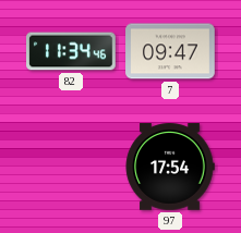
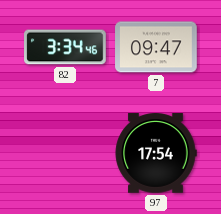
82: 11:34 -> 3:34
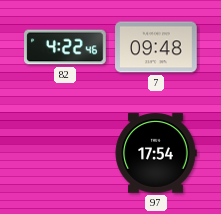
82: 3:34 -> 4:22
7: 09:47 -> 09:48
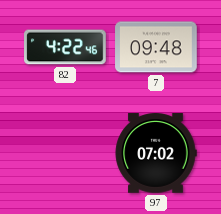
97: 17:54 -> 07:02
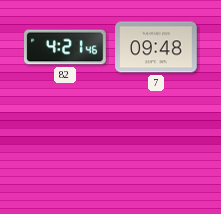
82: 4:22 -> 4:21
97: 07:02 -> none
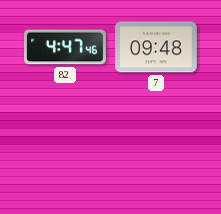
82: 4:21 -> 4:47
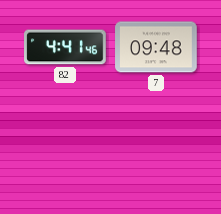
82: 4:47 -> 4:41
